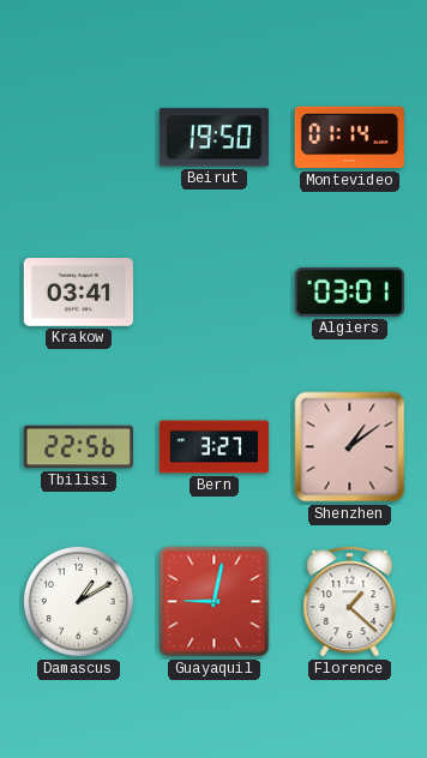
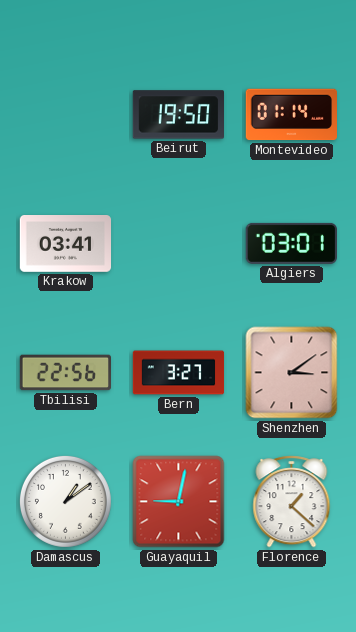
Shenzhen: 1:09 -> 3:09
Damascus: 1:10 -> 1:09
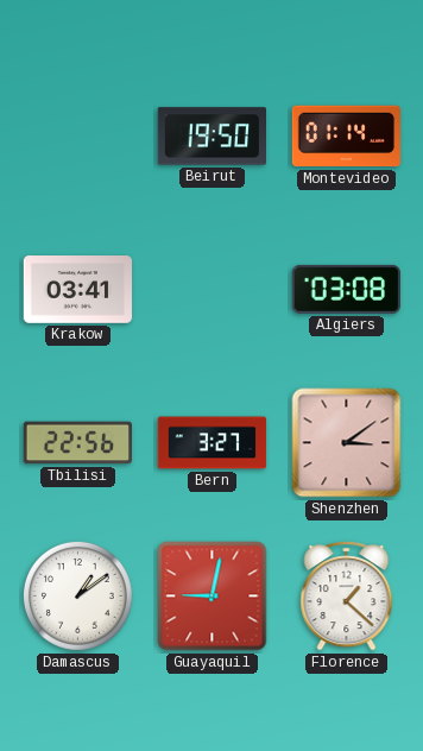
Algiers: 03:01 -> 03:08
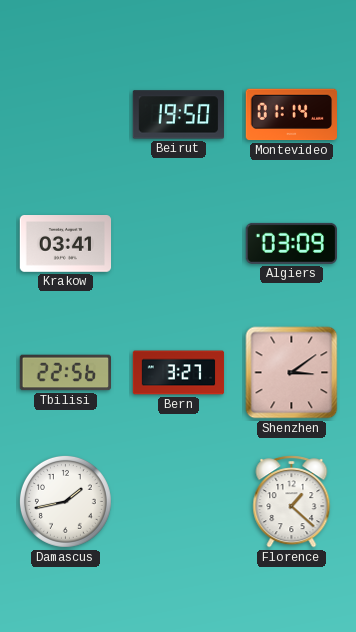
Algiers: 03:08 -> 03:09
Damascus: 1:09 -> 1:43
Guayaquil: 9:02 -> none
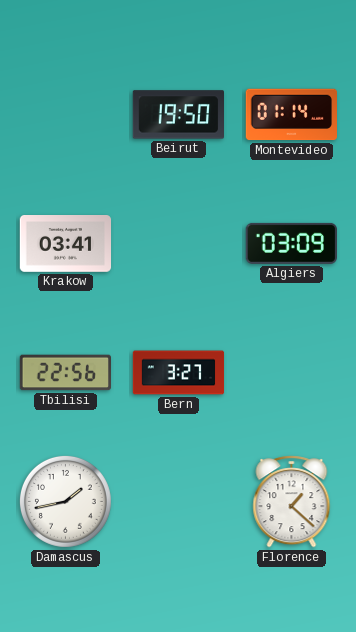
Shenzhen: 3:09 -> none
